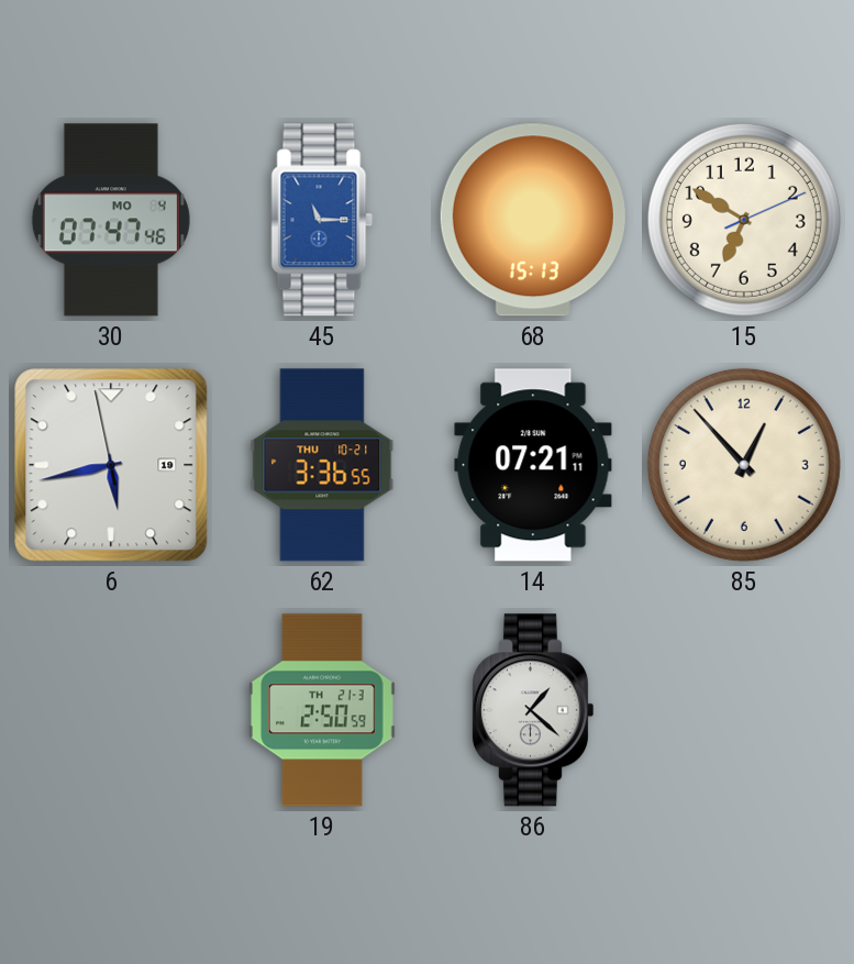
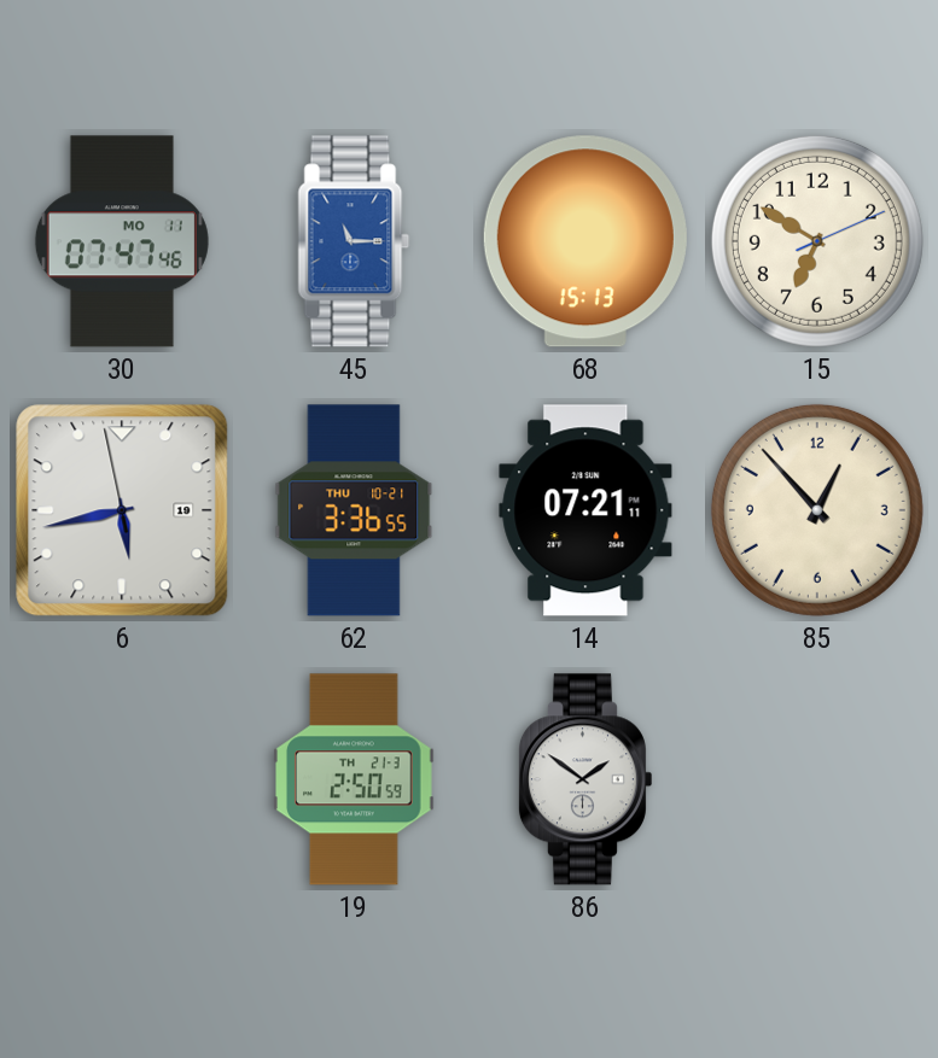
30 date: MO 4 -> MO 11
86: 1:22 -> 1:51
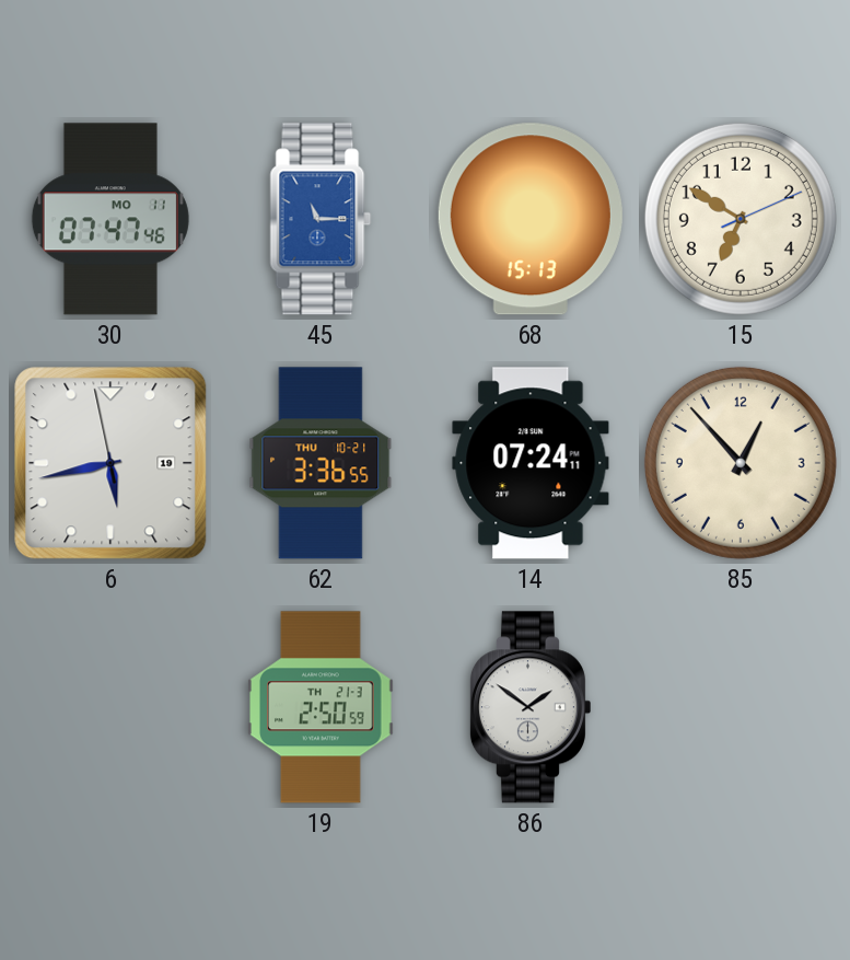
14: 07:21 -> 07:24
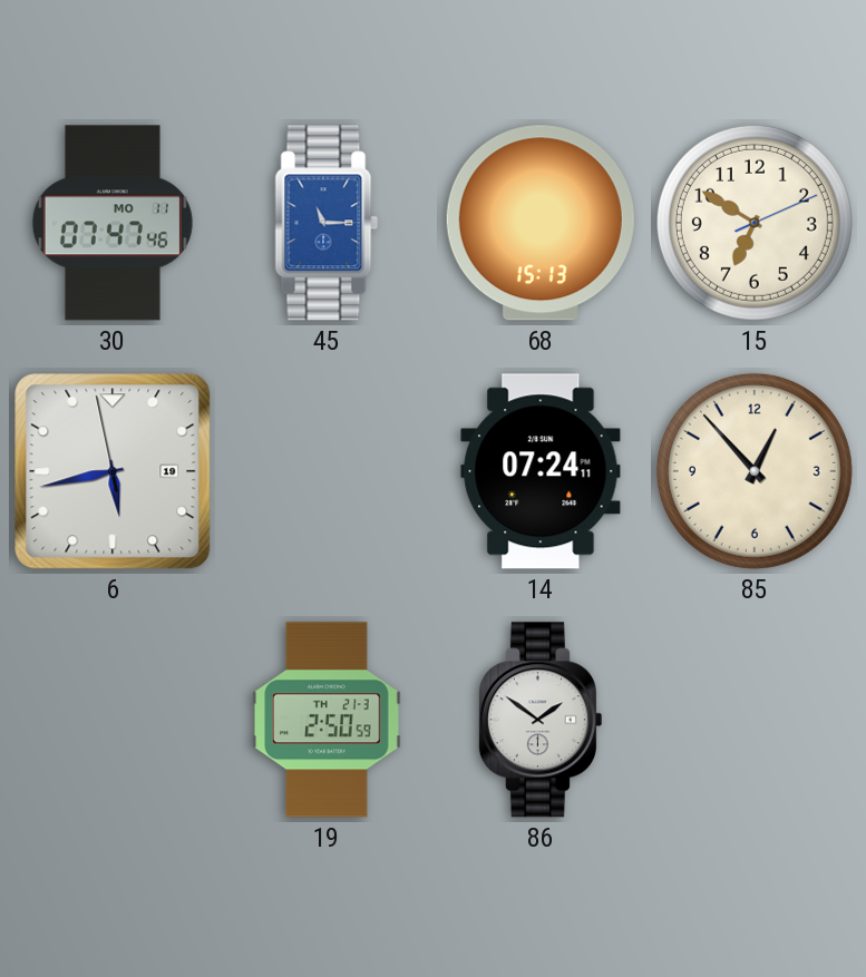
62: 3:36 -> none
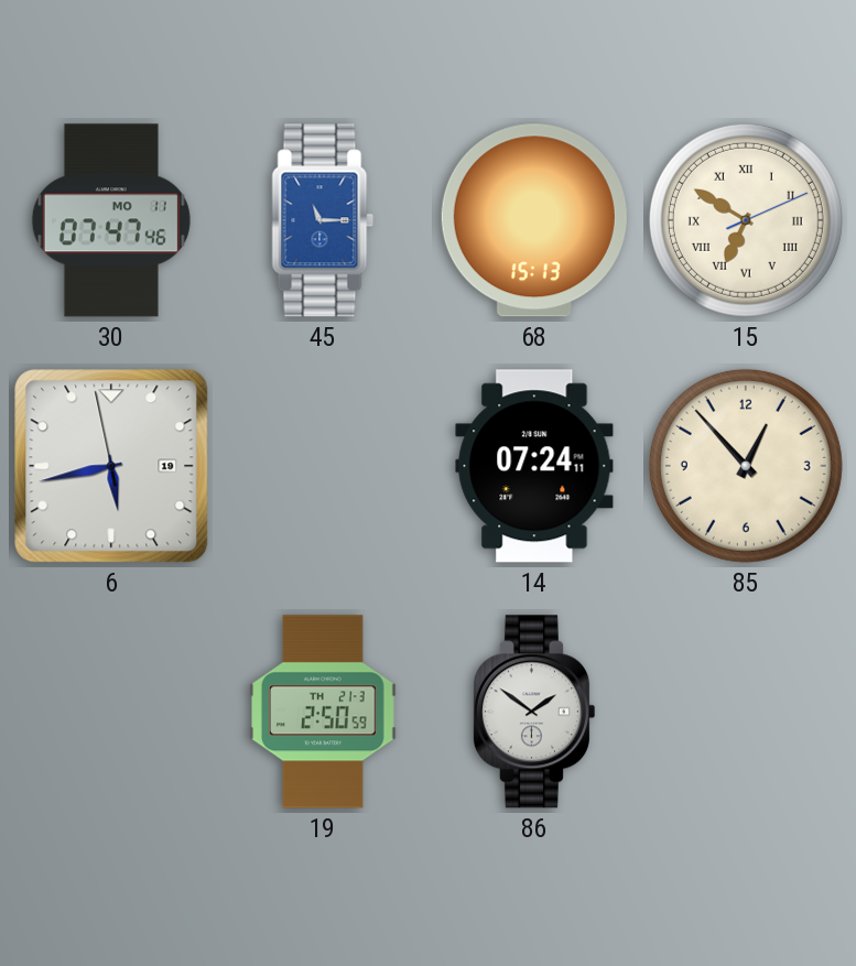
15 numerals: Arabic -> Roman
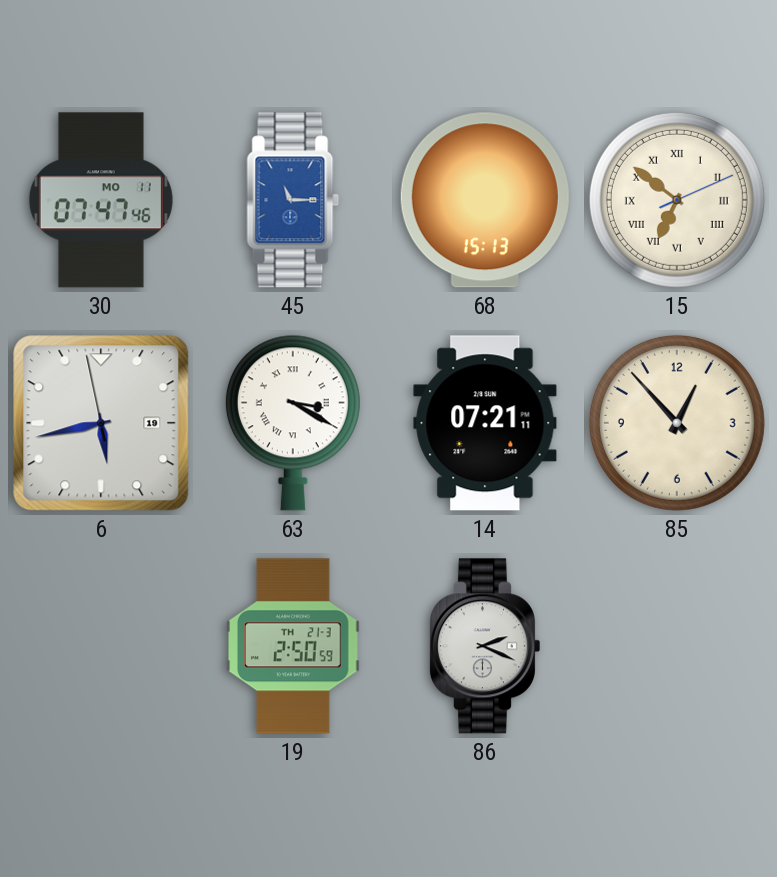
15: 6:50 -> 6:51
63: none -> 3:20
14: 07:24 -> 07:21
86: 1:51 -> 2:19
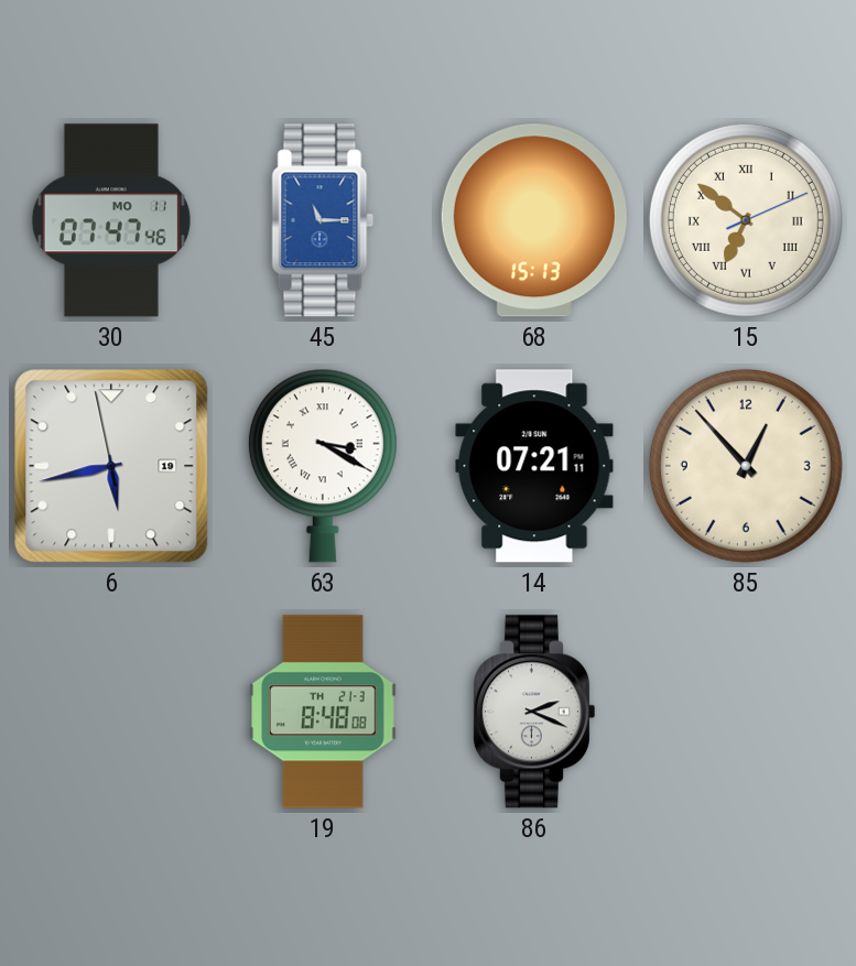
19: 2:50 -> 8:48
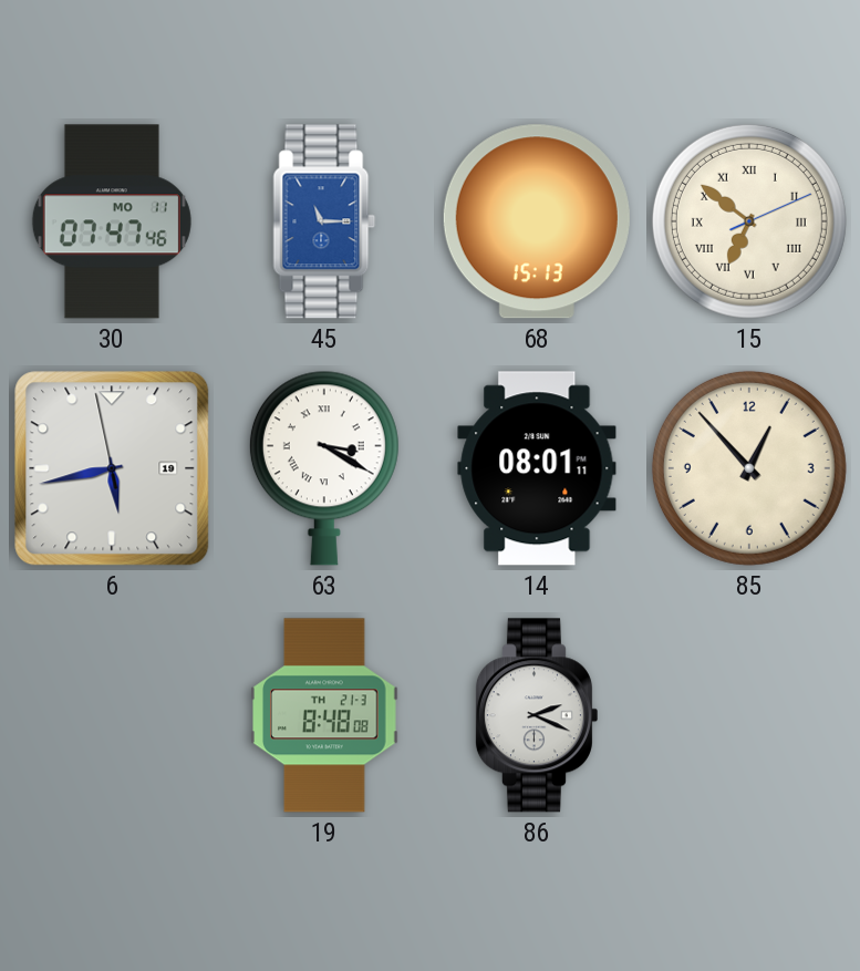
14: 07:21 -> 08:01
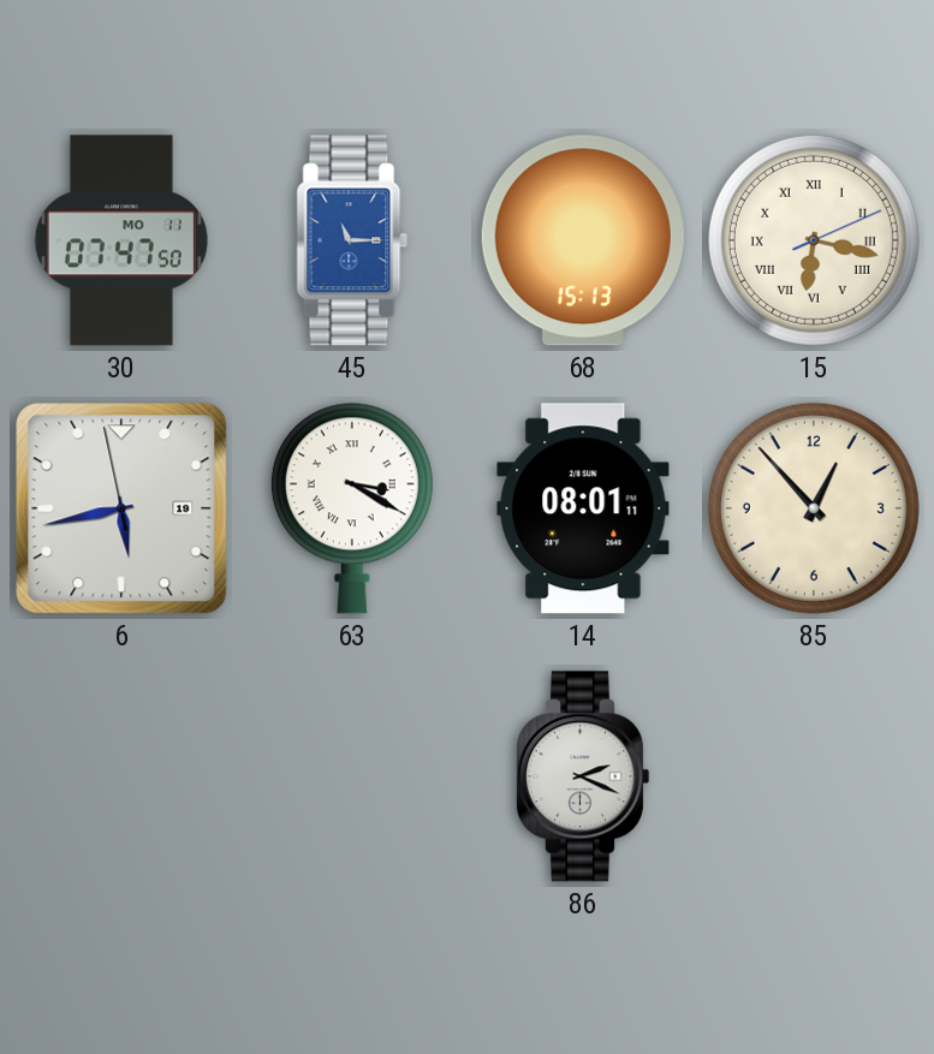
30: 07:47:46 -> 07:47:50
15: 6:51 -> 6:17
19: 8:48 -> none
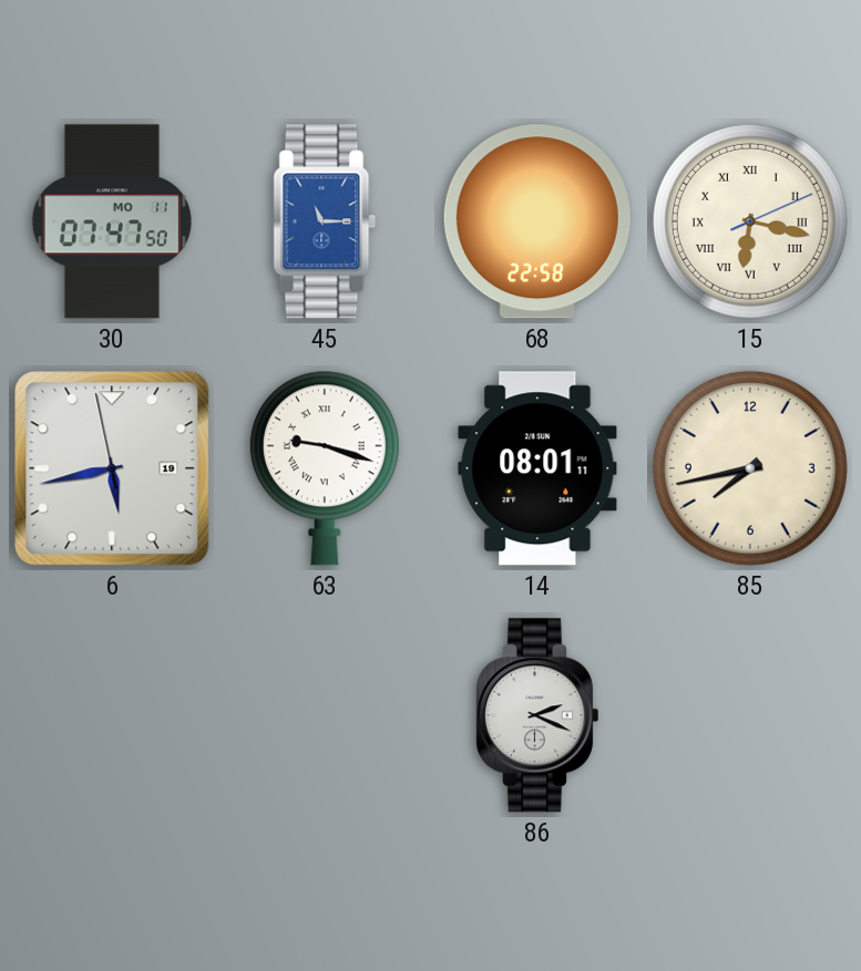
68: 15:13 -> 22:58
63: 3:20 -> 9:18
85: 12:53 -> 7:43
